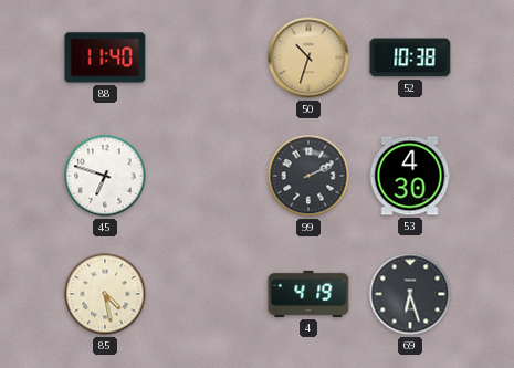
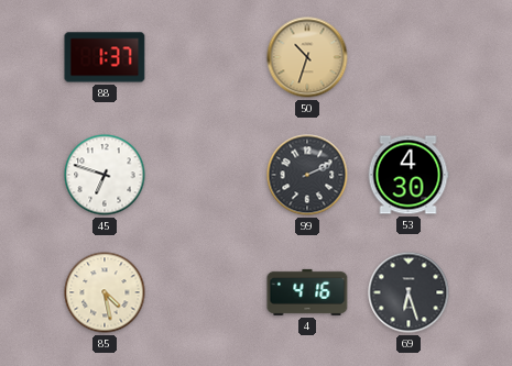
88: 11:40 -> 1:37
52: 10:38 -> none
4: 4:19 -> 4:16
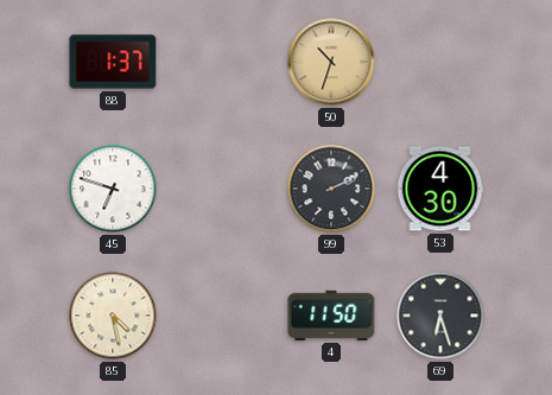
4: 4:16 -> 11:50
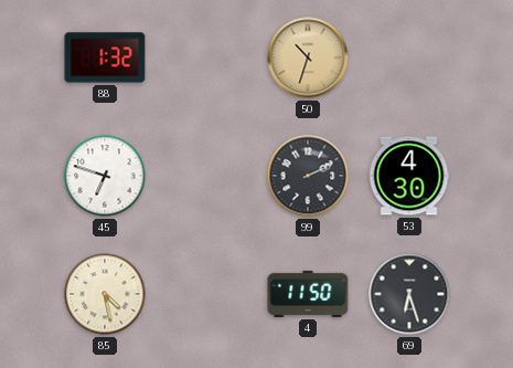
88: 1:37 -> 1:32
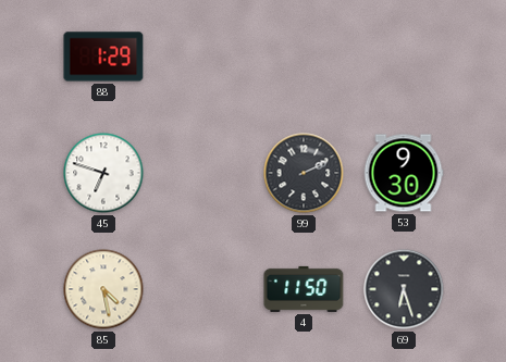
88: 1:32 -> 1:29
50: 10:33 -> none
53: 4:30 -> 9:30
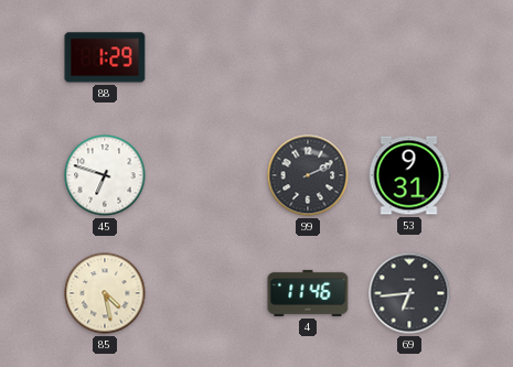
53: 9:30 -> 9:31
4: 11:50 -> 11:46
69: 6:27 -> 6:44
